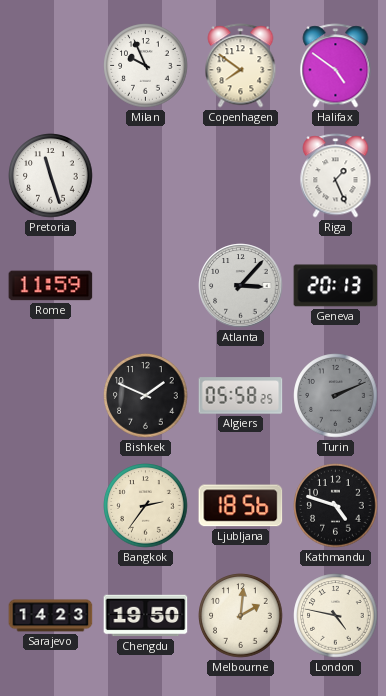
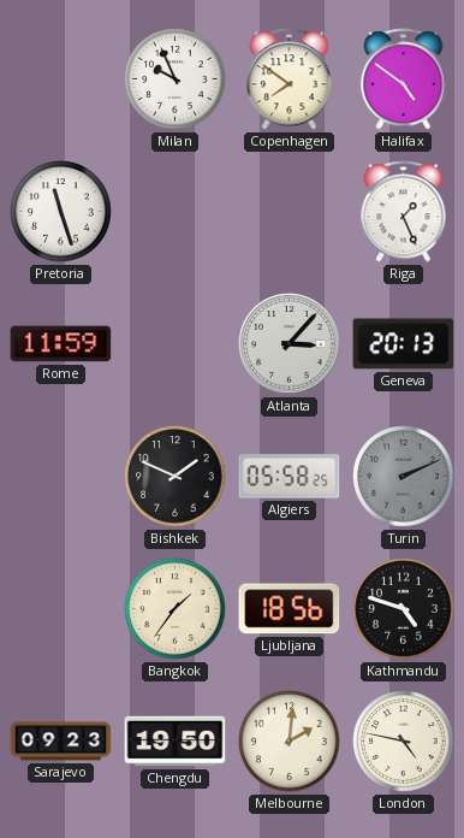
Bangkok: 2:36 -> 1:36
Sarajevo: 14:23 -> 09:23
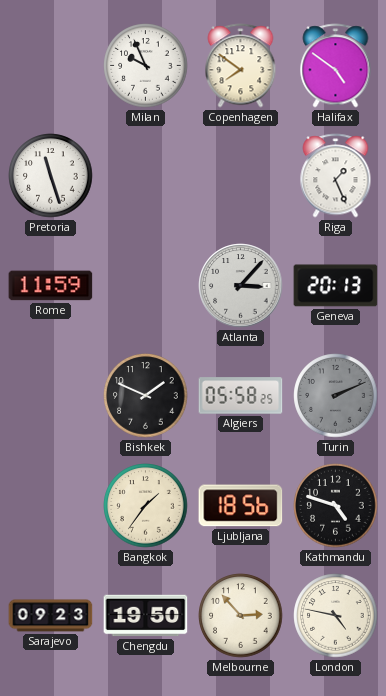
Melbourne: 2:01 -> 2:53
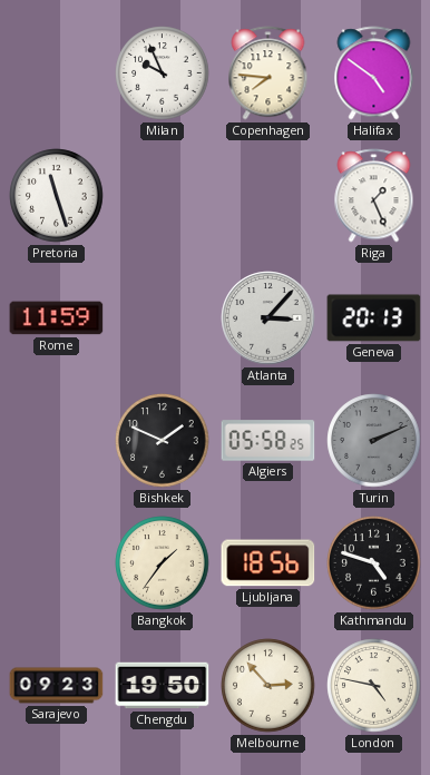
Copenhagen: 7:51 -> 7:46
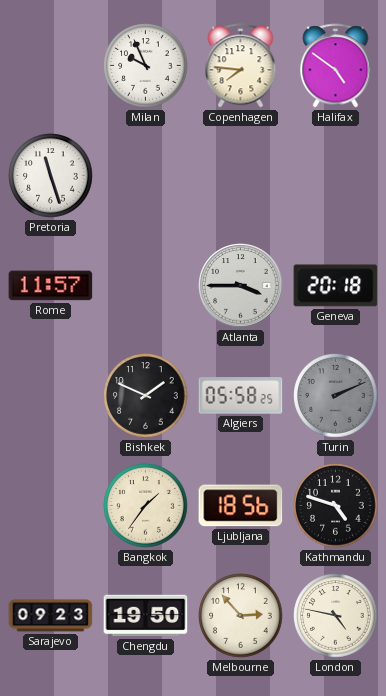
Riga: 1:26 -> none
Rome: 11:59 -> 11:57
Atlanta: 3:07 -> 3:45
Geneva: 20:13 -> 20:18
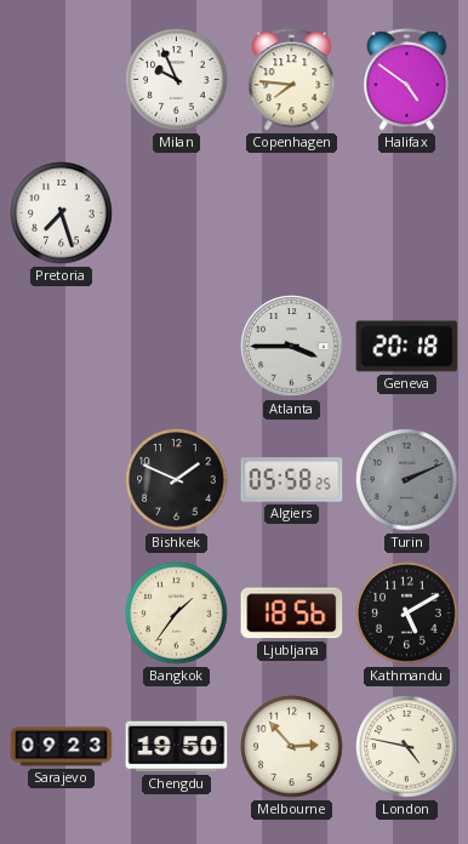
Pretoria: 11:27 -> 7:27
Rome: 11:57 -> none
Kathmandu: 4:48 -> 5:10
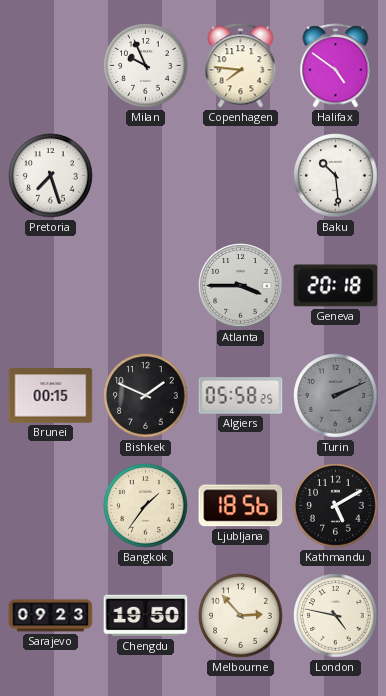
Baku: none -> 10:29
Brunei: none -> 00:15
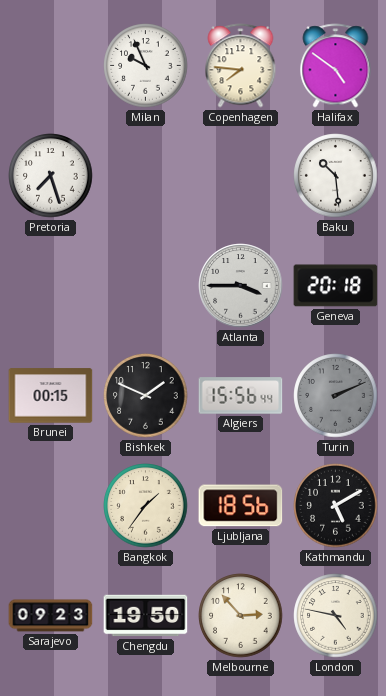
Algiers: 05:58 -> 15:56
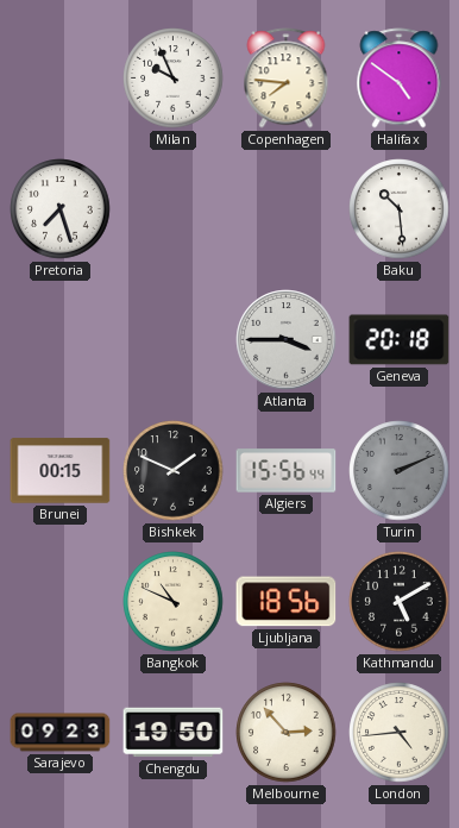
Bangkok: 1:36 -> 10:49
London: 4:47 -> 4:44
